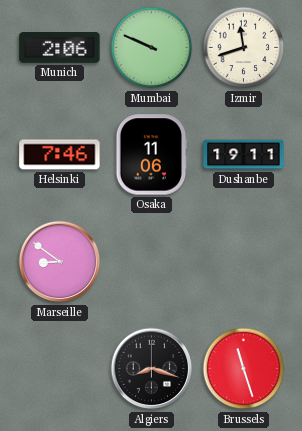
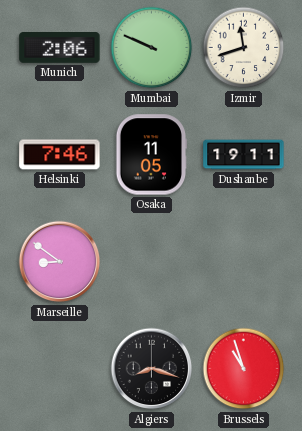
Osaka: 11:06 -> 11:05
Brussels: 11:27 -> 10:57
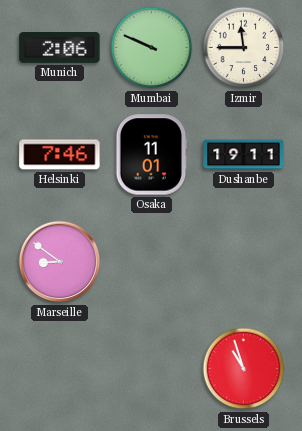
Izmir: 11:42 -> 11:45
Osaka: 11:05 -> 11:01
Algiers: 8:18 -> none
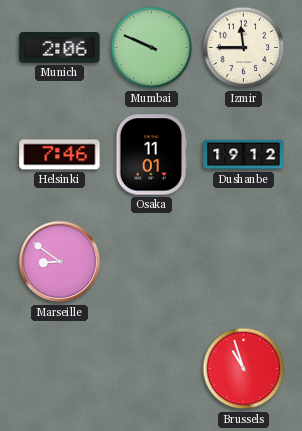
Dushanbe: 19:11 -> 19:12
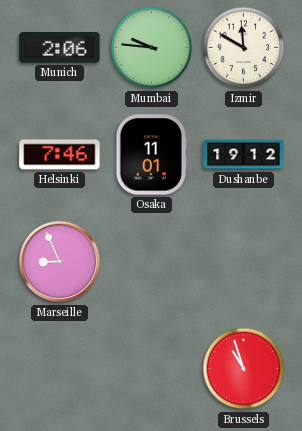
Mumbai: 9:49 -> 9:46
Izmir: 11:45 -> 11:50
Marseille: 8:51 -> 8:56
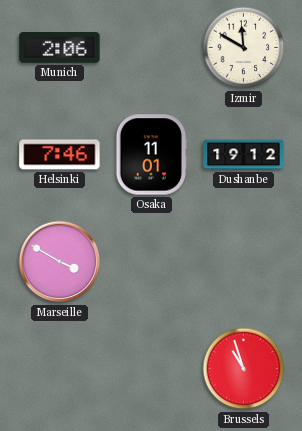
Mumbai: 9:46 -> none
Marseille: 8:56 -> 3:50
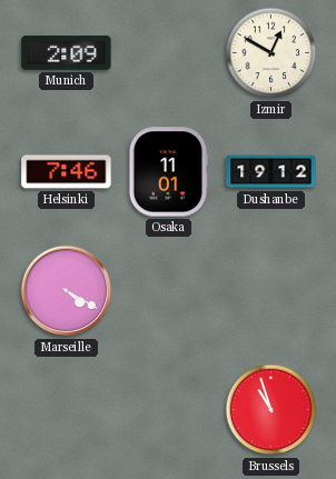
Munich: 2:06 -> 2:09
Izmir: 11:50 -> 12:50
Marseille: 3:50 -> 4:20
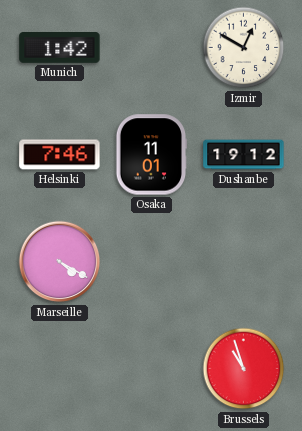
Munich: 2:09 -> 1:42
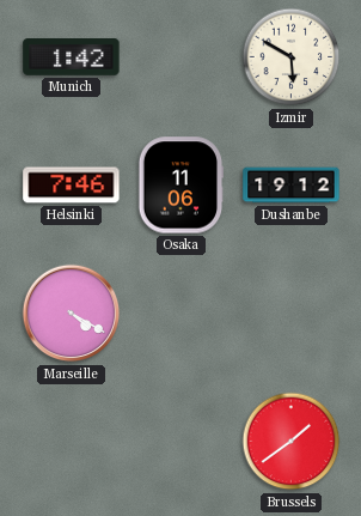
Izmir: 12:50 -> 5:50
Osaka: 11:01 -> 11:06
Brussels: 10:57 -> 1:39
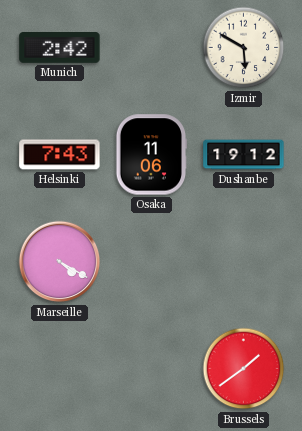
Munich: 1:42 -> 2:42
Helsinki: 7:46 -> 7:43
